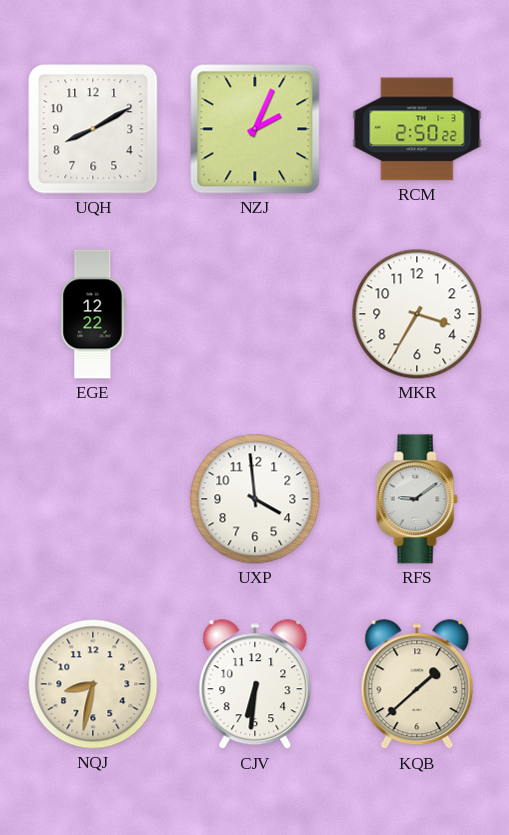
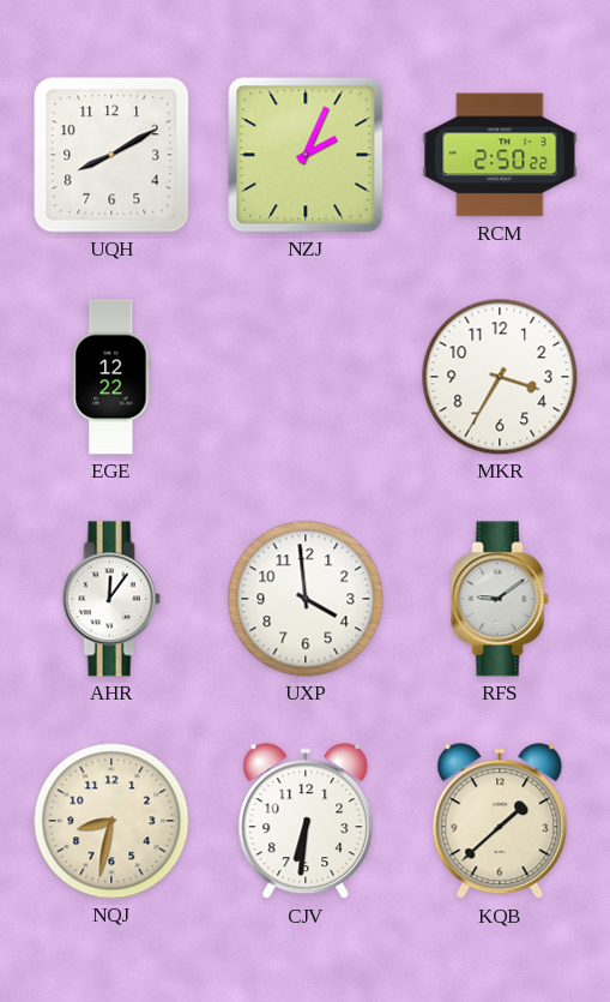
AHR: none -> 12:06
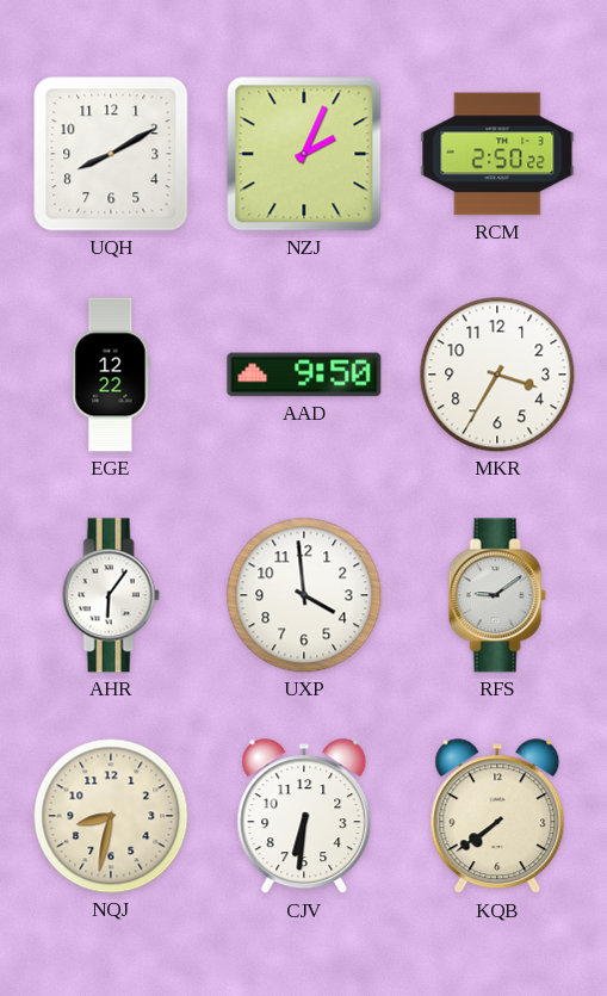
AAD: none -> 9:50
AHR: 12:06 -> 6:06
KQB: 1:38 -> 7:39
